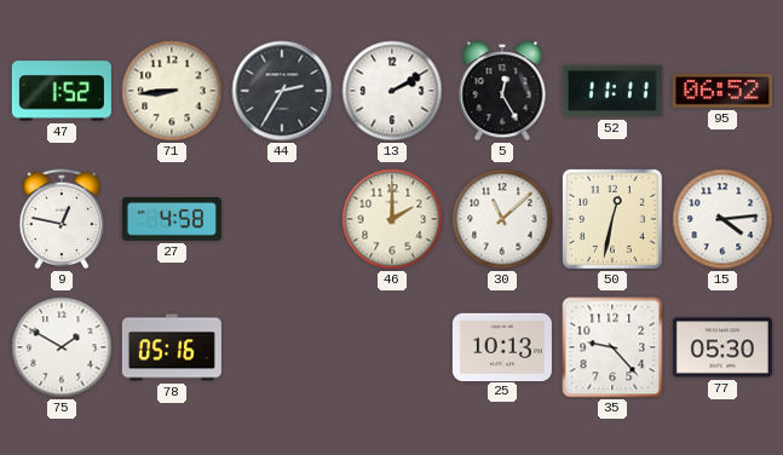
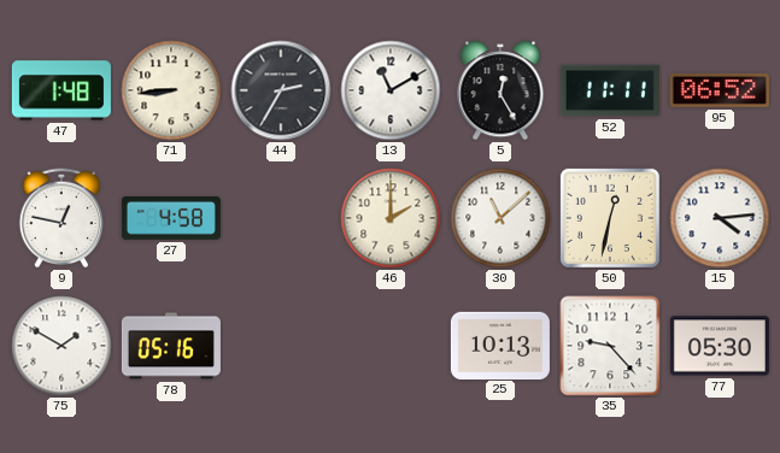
47: 1:52 -> 1:48
13: 2:10 -> 11:10
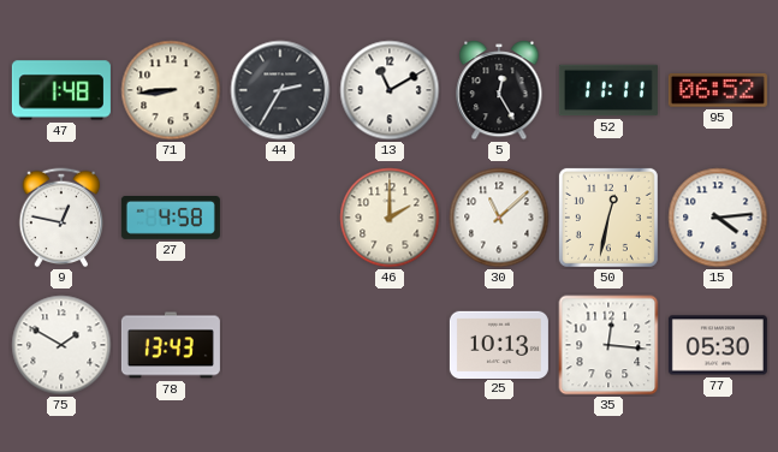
78: 05:16 -> 13:43
35: 9:23 -> 12:16
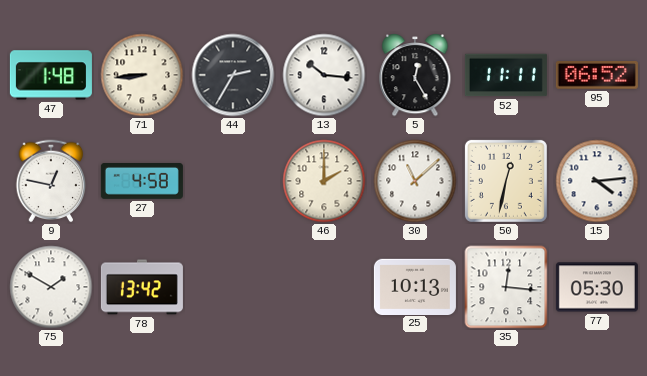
13: 11:10 -> 10:16
78: 13:43 -> 13:42
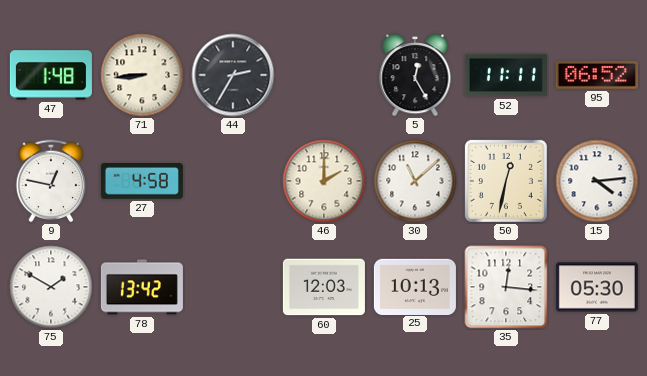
13: 10:16 -> none
60: none -> 12:03
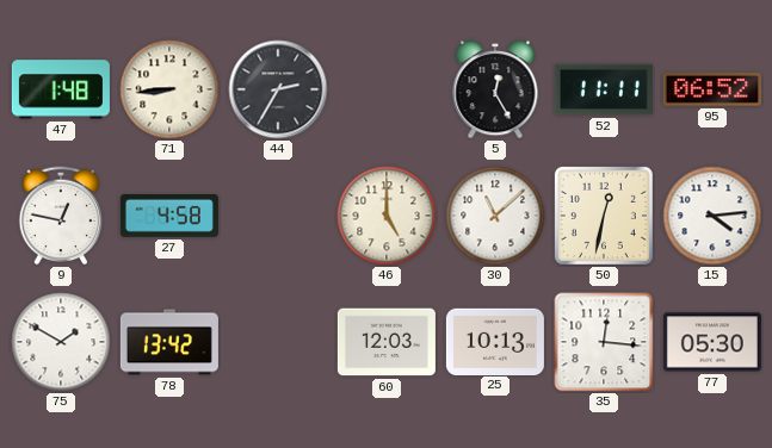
46: 2:00 -> 5:00
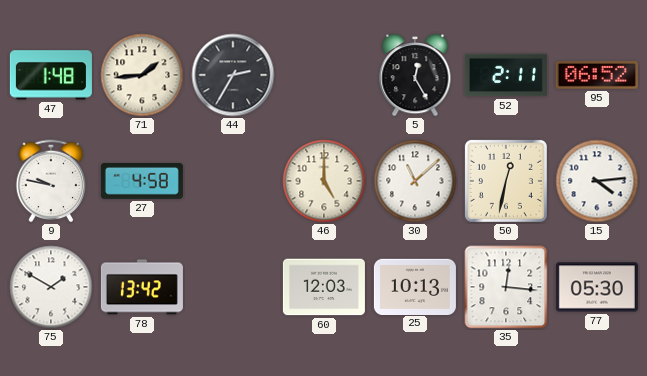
71: 8:44 -> 1:44
52: 11:11 -> 2:11
9: 12:47 -> 9:47
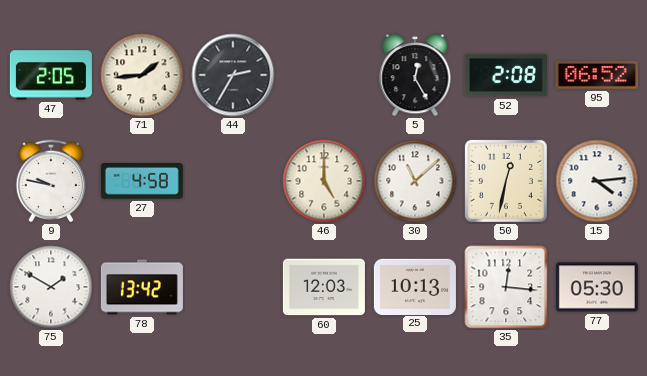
47: 1:48 -> 2:05
52: 2:11 -> 2:08
